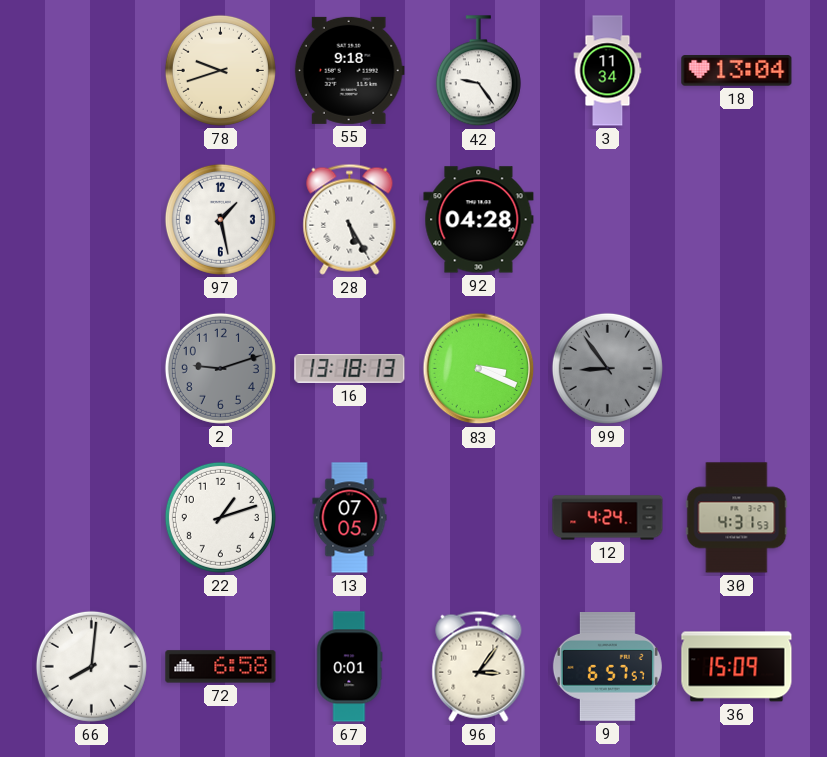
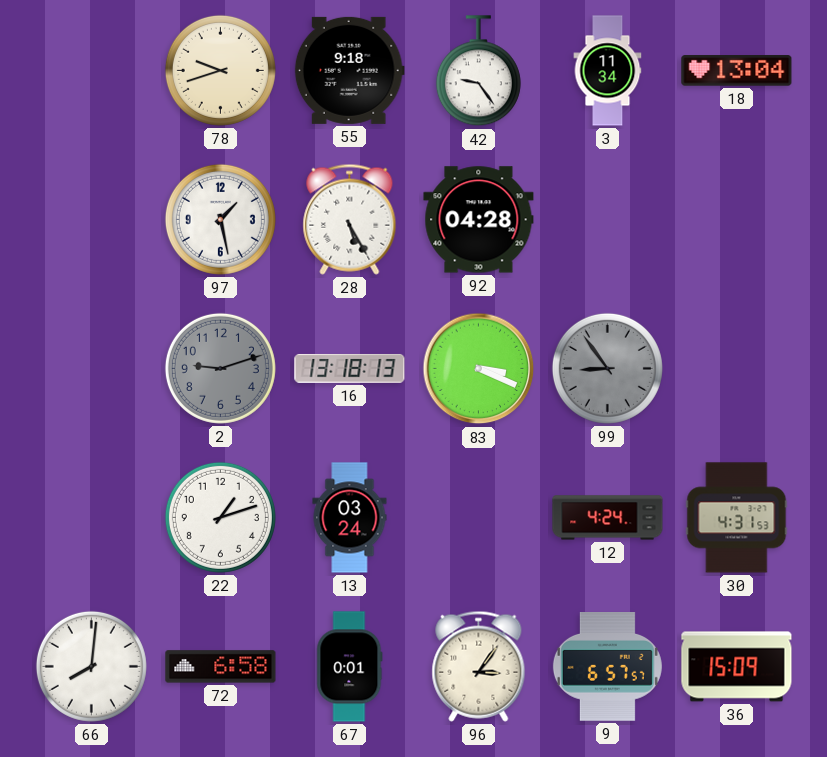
13: 07:05 -> 03:24
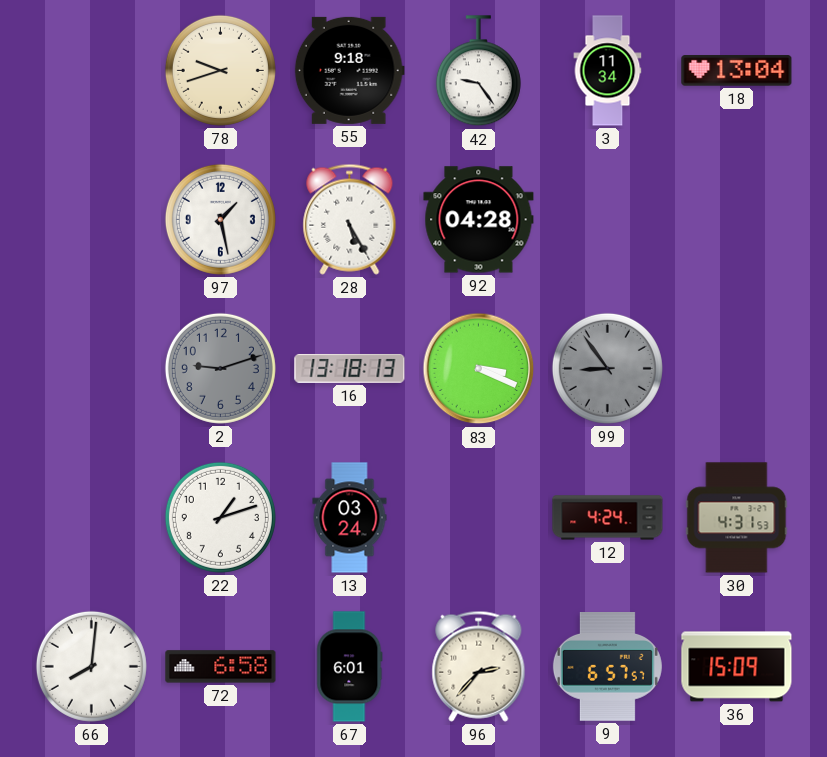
67: 0:01 -> 6:01
96: 3:06 -> 2:37
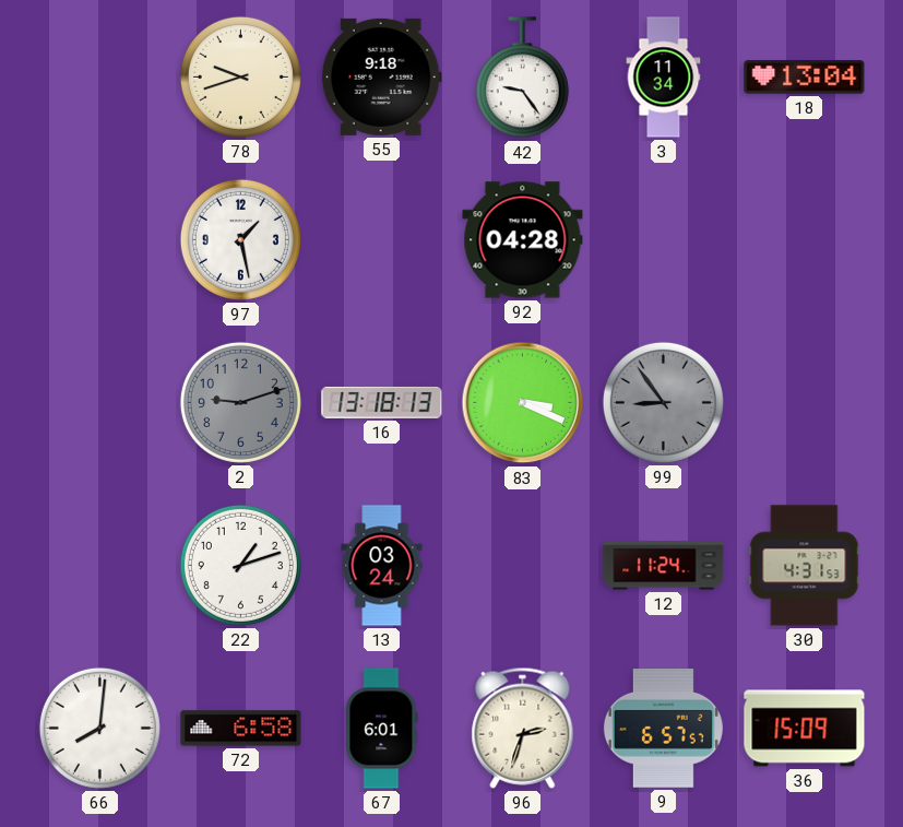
28: 5:25 -> none
12: 4:24 -> 11:24
96: 2:37 -> 2:33
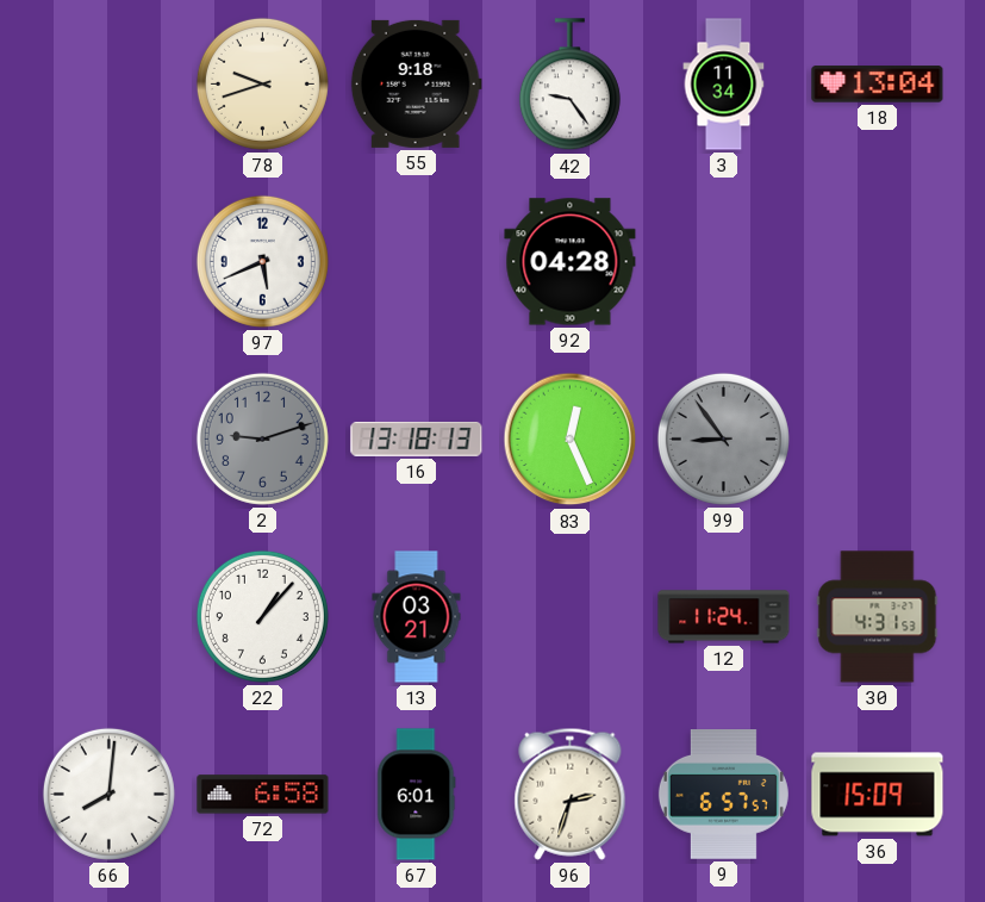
97: 1:28 -> 5:41
83: 3:19 -> 12:26
22: 1:12 -> 1:07
13: 03:24 -> 03:21
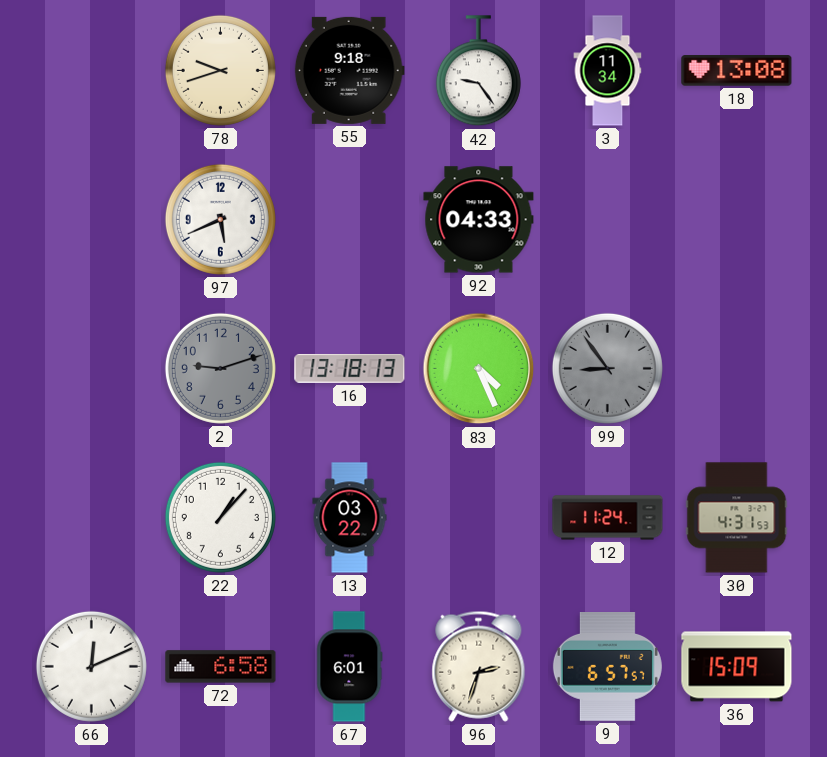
18: 13:04 -> 13:08
92: 04:28 -> 04:33
83: 12:26 -> 4:26
13: 03:21 -> 03:22
66: 8:01 -> 12:11
